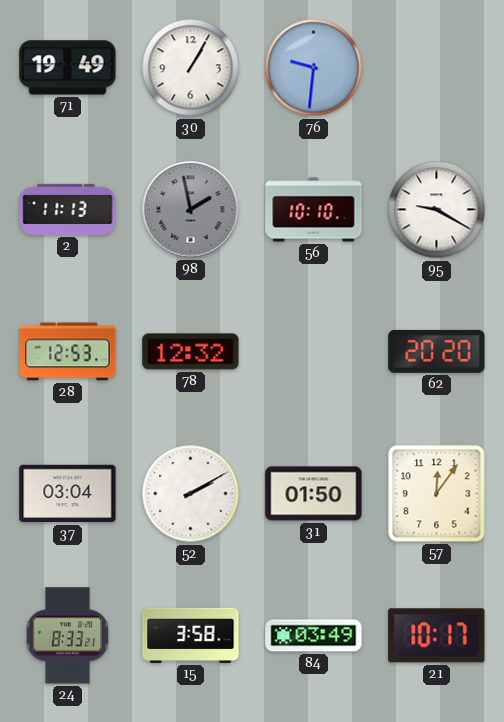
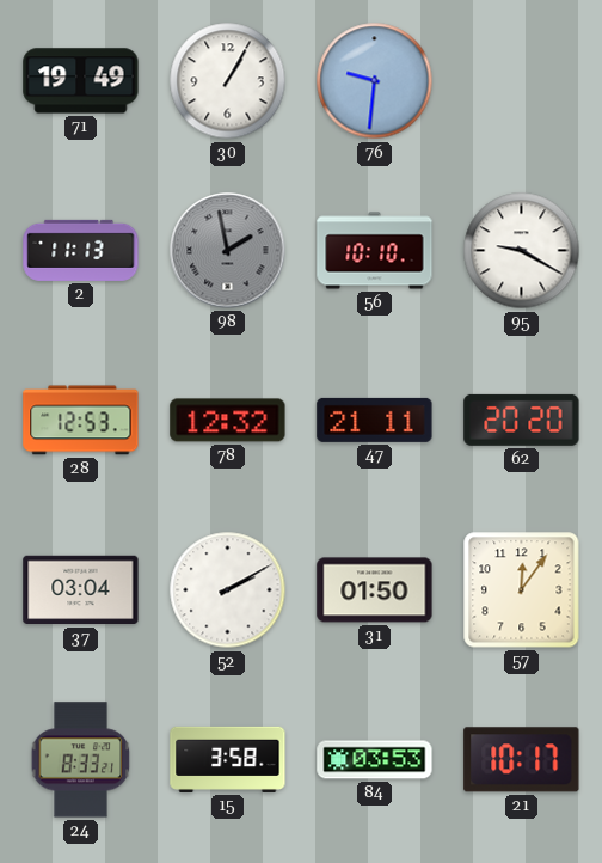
47: none -> 21:11
84: 03:49 -> 03:53
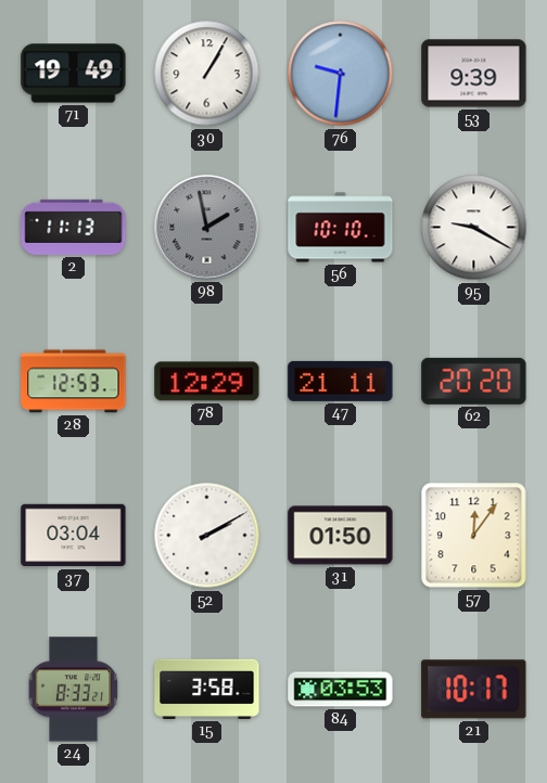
53: none -> 9:39
78: 12:32 -> 12:29
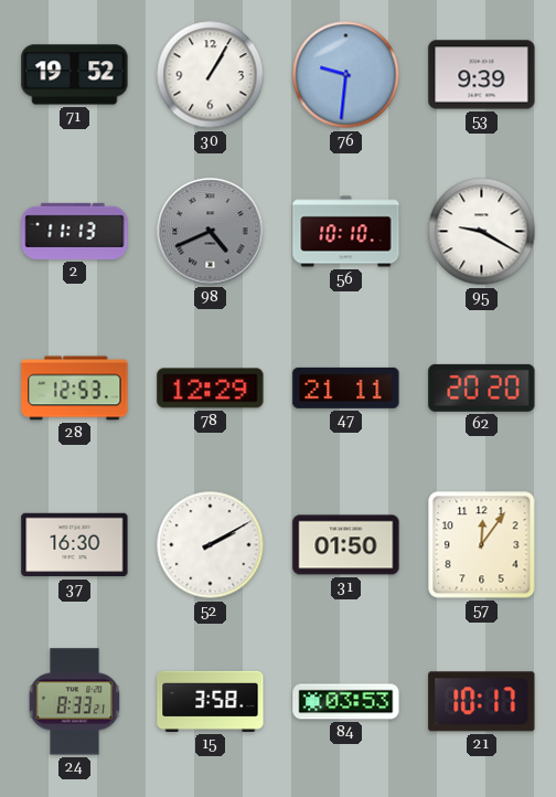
71: 19:49 -> 19:52
98: 1:58 -> 4:41
37: 03:04 -> 16:30
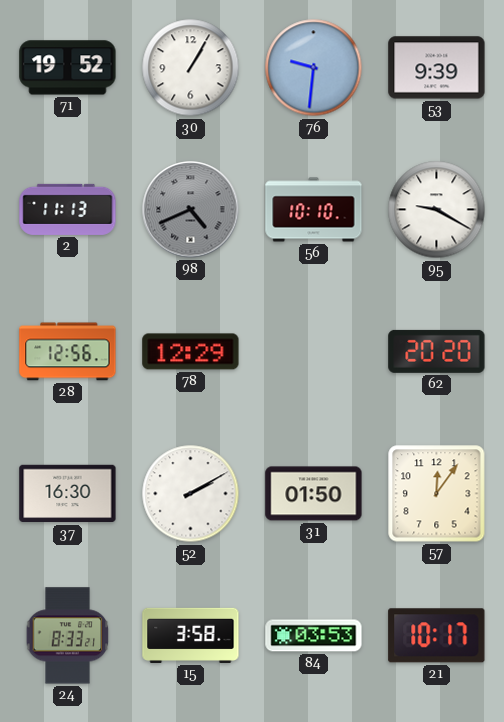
28: 12:53 -> 12:56
47: 21:11 -> none
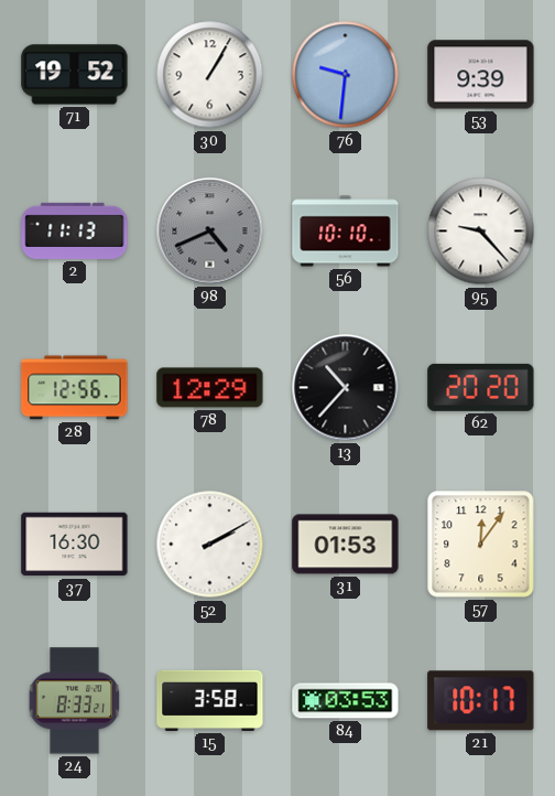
95: 9:20 -> 9:23
13: none -> 10:37
31: 01:50 -> 01:53
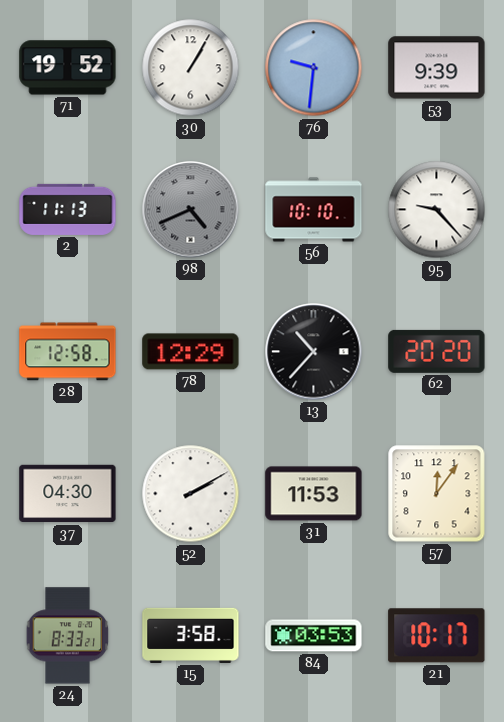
28: 12:56 -> 12:58
37: 16:30 -> 04:30
31: 01:53 -> 11:53
